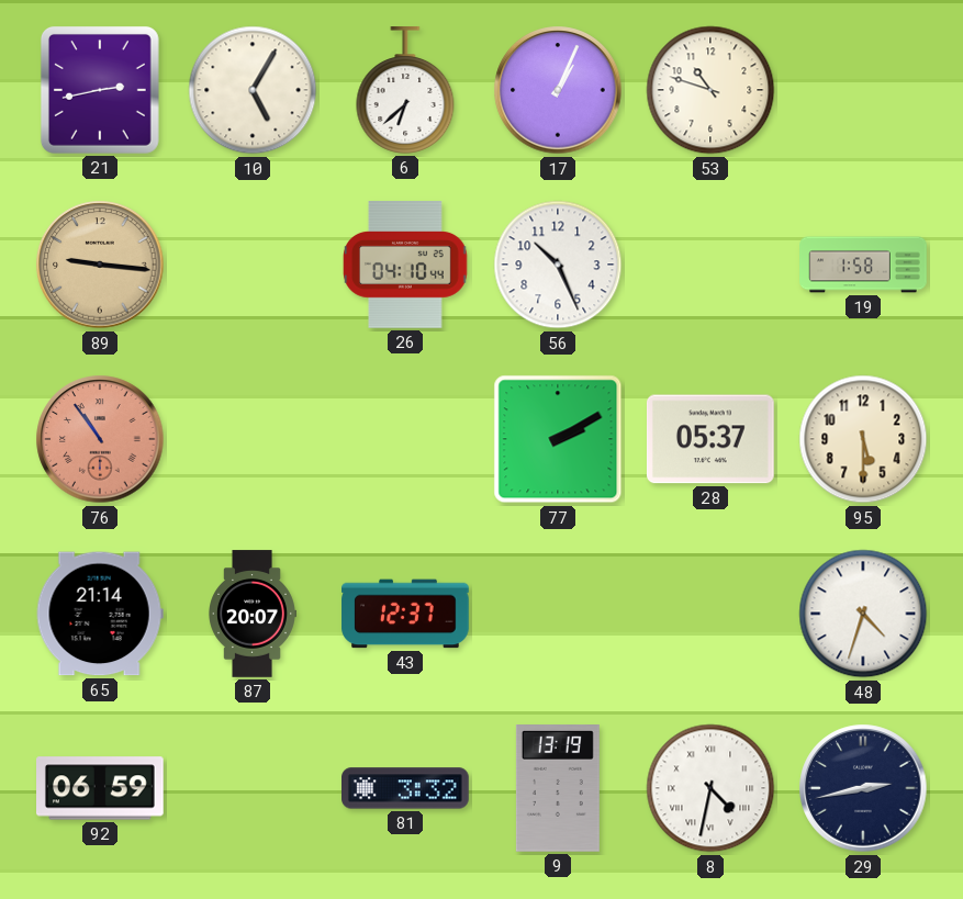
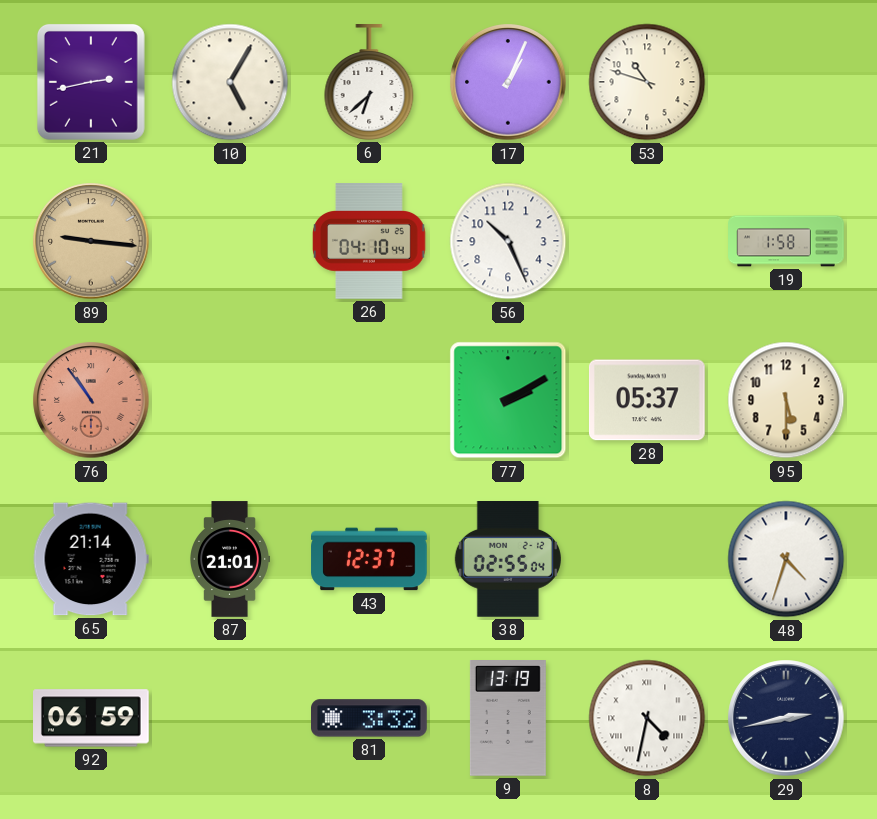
87: 20:07 -> 21:01
38: none -> 02:55
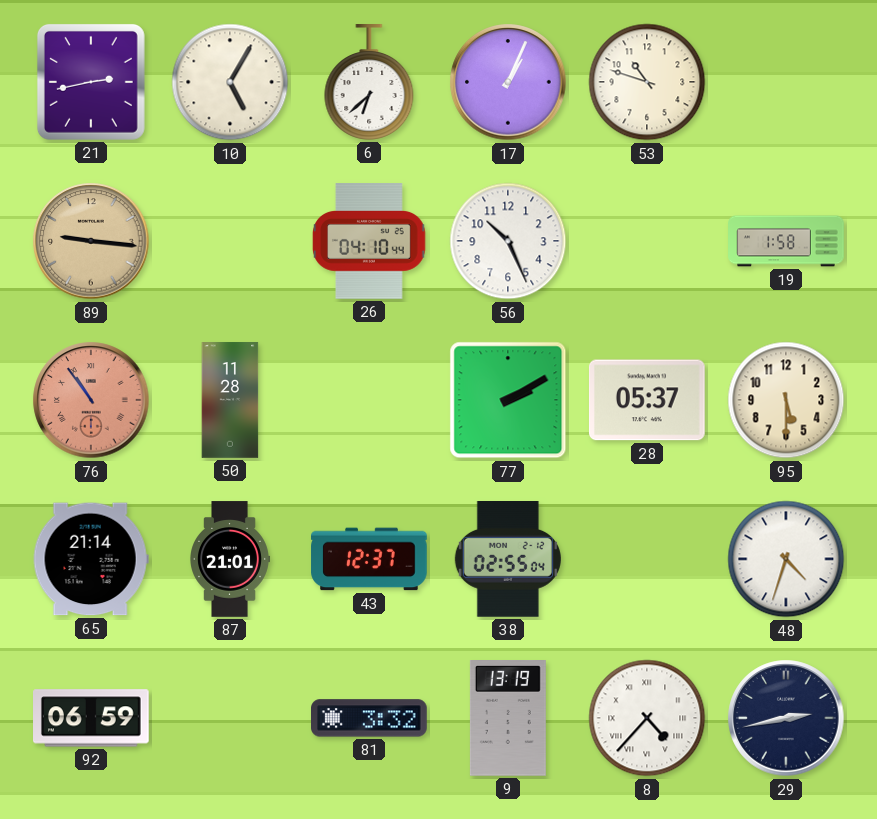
50: none -> 11:28
8: 4:32 -> 4:37
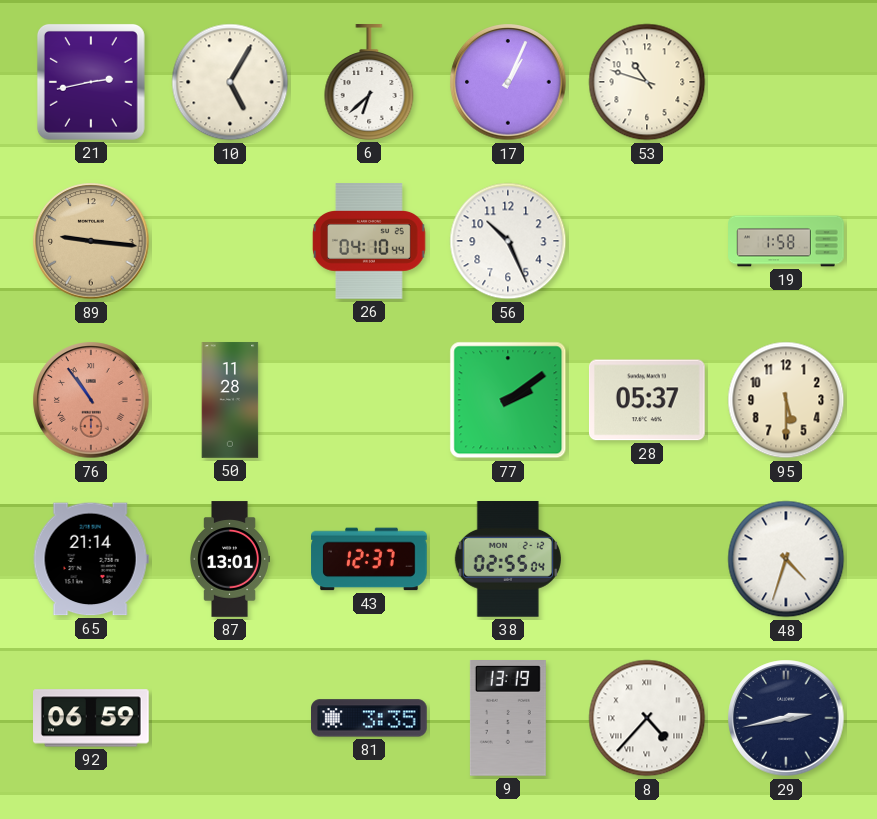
77: 2:10 -> 2:09
87: 21:01 -> 13:01
81: 3:32 -> 3:35
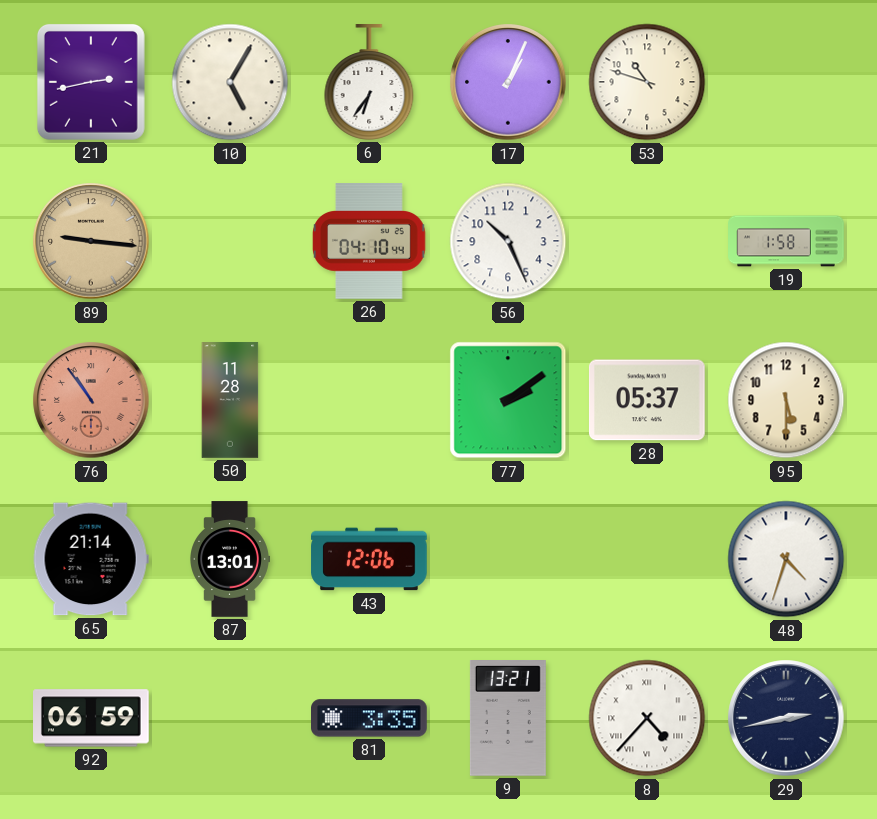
6: 6:38 -> 6:36
43: 12:37 -> 12:06
38: 02:55 -> none
9: 13:19 -> 13:21
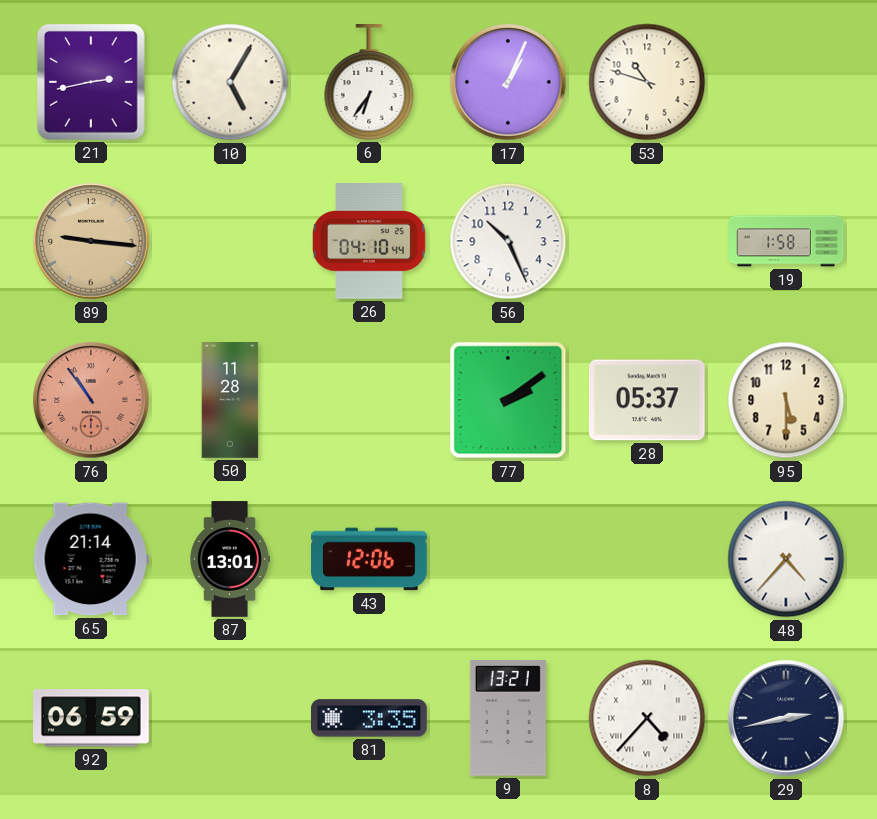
48: 4:33 -> 4:37
